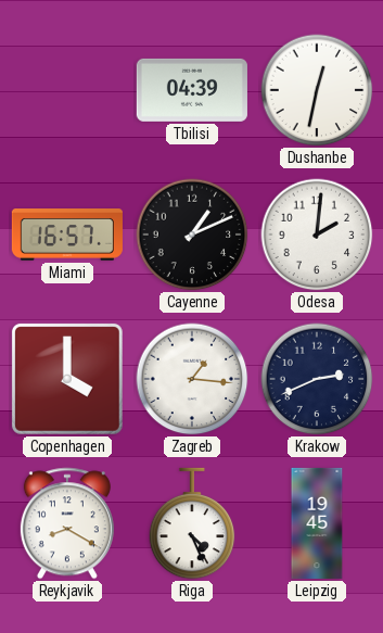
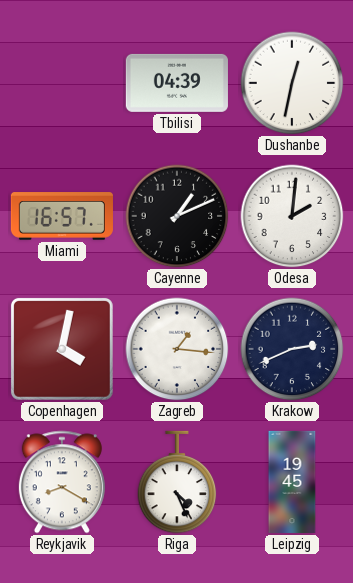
Copenhagen: 4:00 -> 4:02
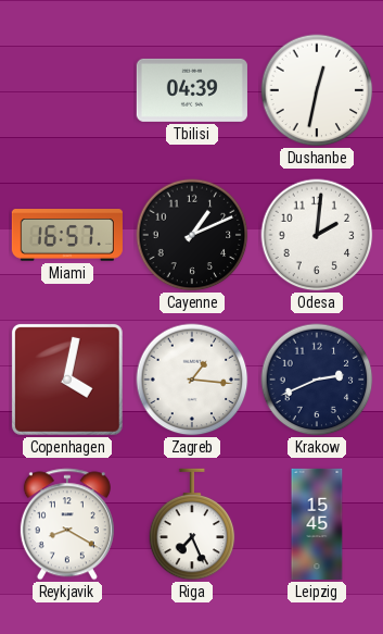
Riga: 4:26 -> 7:26
Leipzig: 19:45 -> 15:45
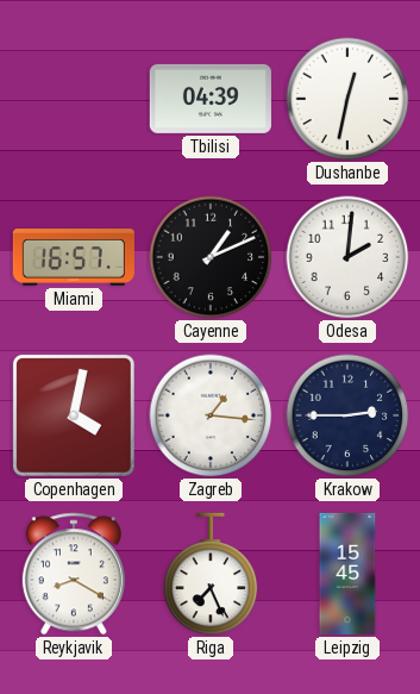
Krakow: 2:41 -> 2:45
